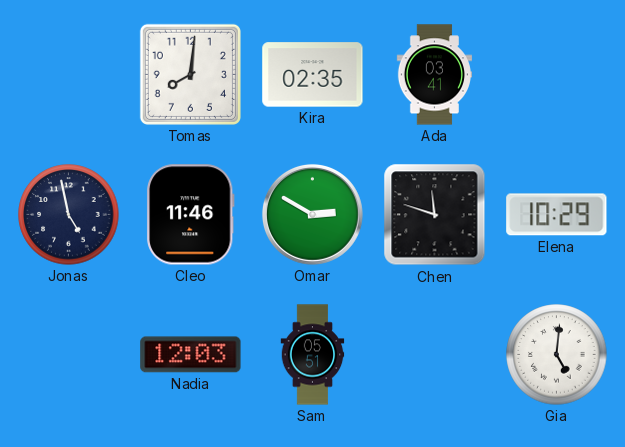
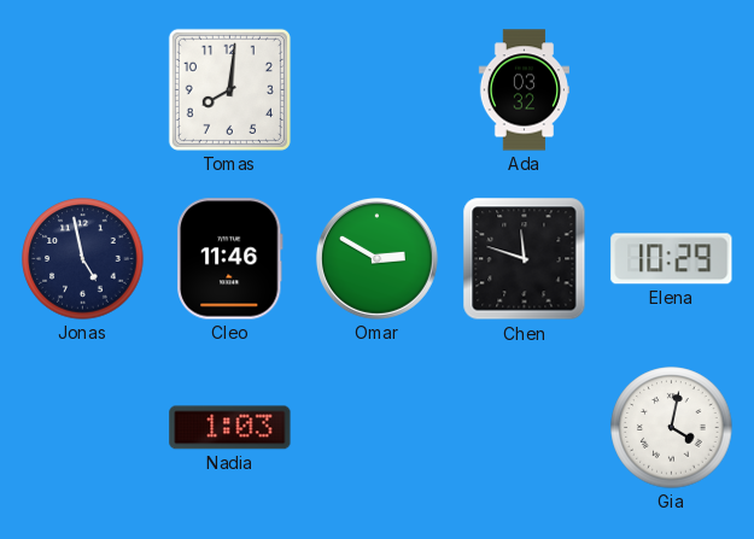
Kira: 02:35 -> none
Ada: 03:41 -> 03:32
Nadia: 12:03 -> 1:03
Sam: 05:51 -> none
Gia: 5:01 -> 4:02
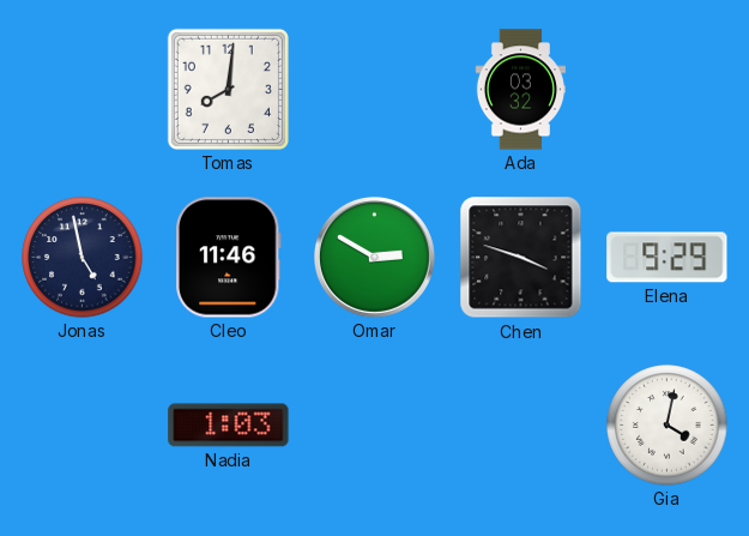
Chen: 11:48 -> 3:48
Elena: 10:29 -> 9:29
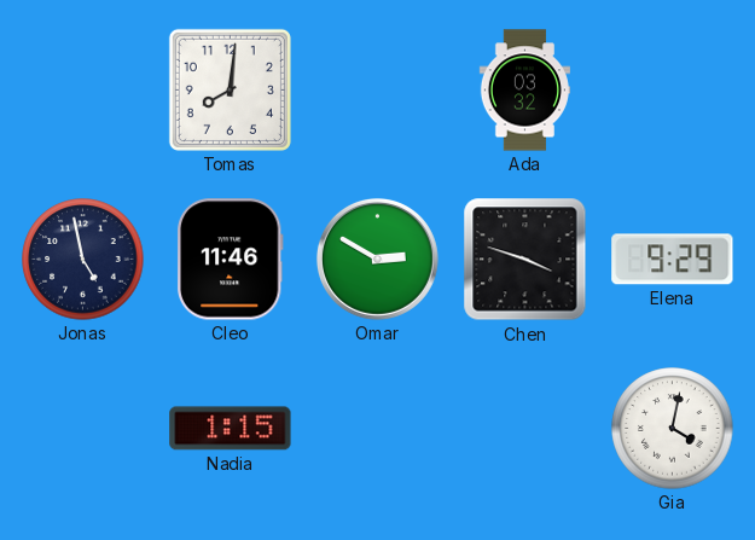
Nadia: 1:03 -> 1:15
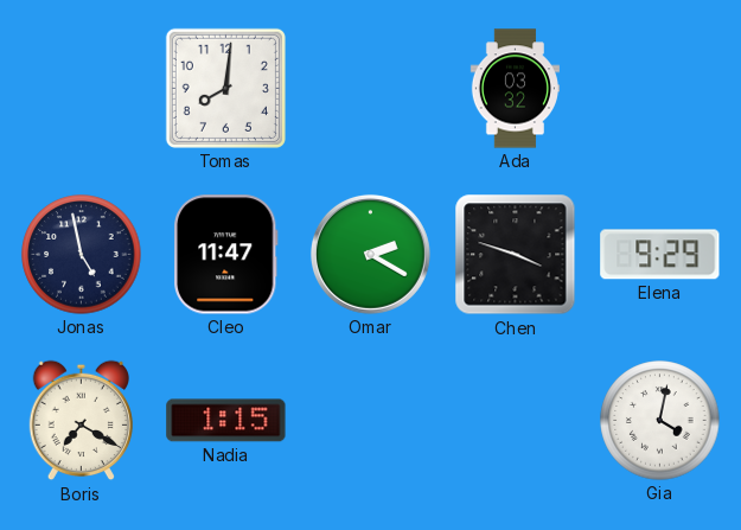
Cleo: 11:46 -> 11:47
Omar: 2:50 -> 2:20
Boris: none -> 7:20
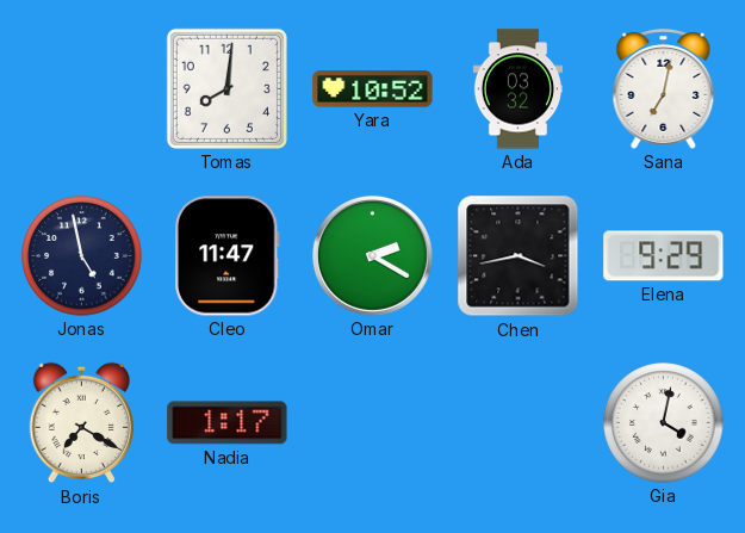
Yara: none -> 10:52
Sana: none -> 7:02
Chen: 3:48 -> 3:43
Nadia: 1:15 -> 1:17
